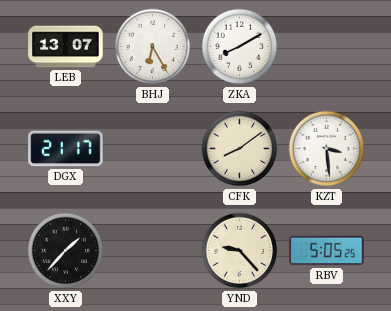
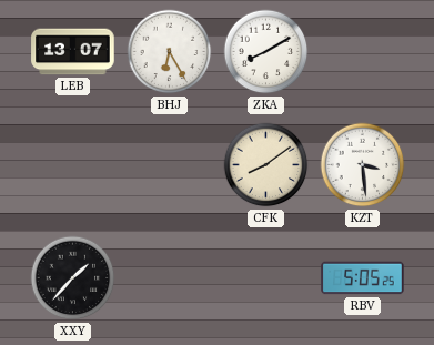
DGX: 21:17 -> none
YND: 9:23 -> none
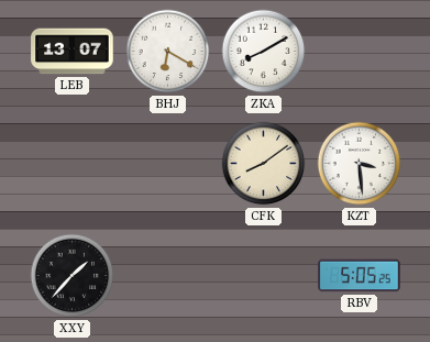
BHJ: 6:25 -> 6:20
